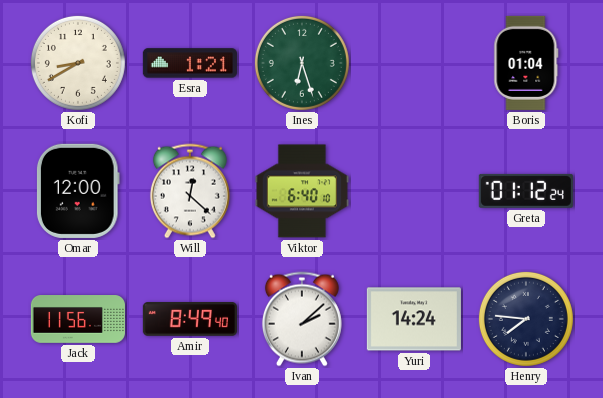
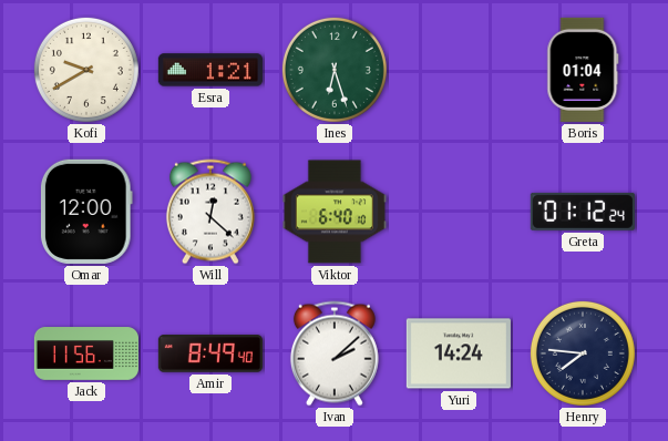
Kofi: 8:40 -> 9:40
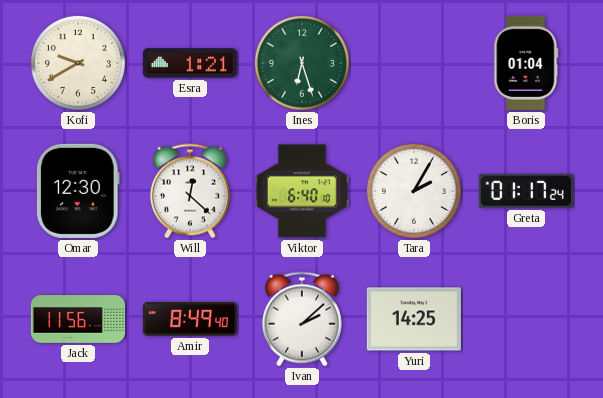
Omar: 12:00 -> 12:30
Tara: none -> 2:05
Greta: 01:12 -> 01:17
Yuri: 14:24 -> 14:25
Henry: 7:46 -> none
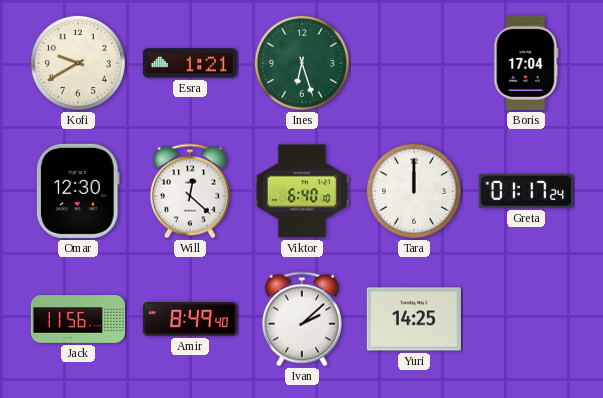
Boris: 01:04 -> 17:04
Tara: 2:05 -> 12:00
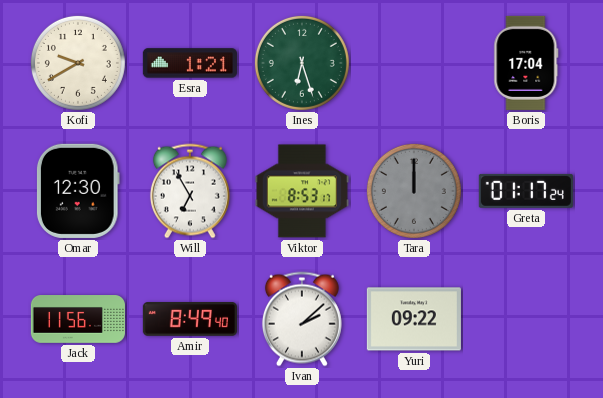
Will: 12:22 -> 6:55
Viktor: 6:40 -> 8:53
Tara dial: white -> grey
Yuri: 14:25 -> 09:22
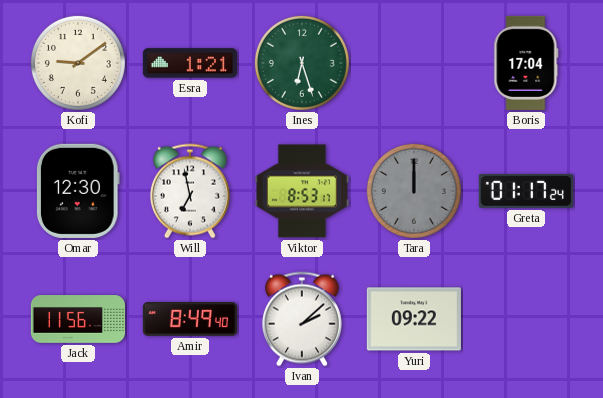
Kofi: 9:40 -> 9:09
Will: 6:55 -> 6:58
